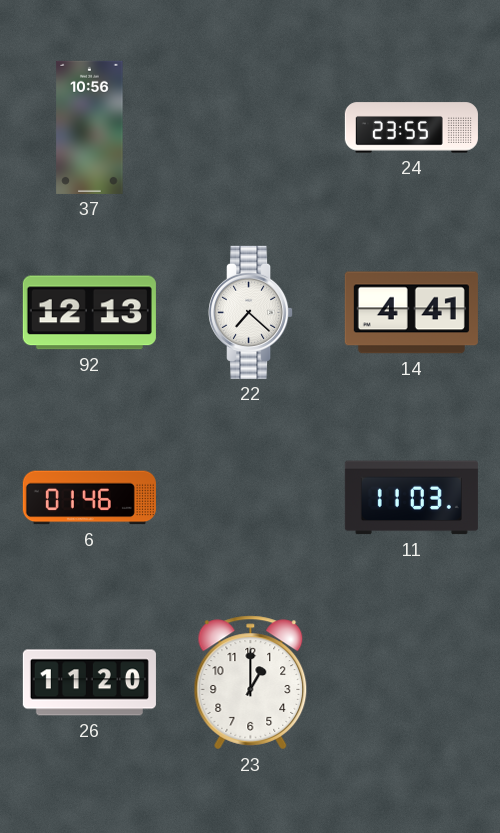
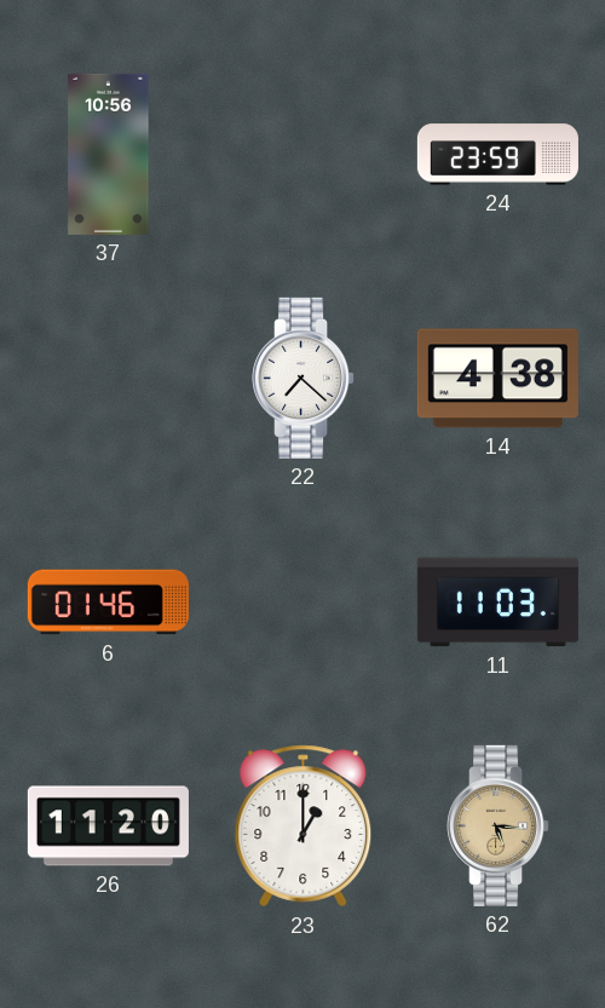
24: 23:55 -> 23:59
92: 12:13 -> none
14: 4:41 -> 4:38
62: none -> 5:16
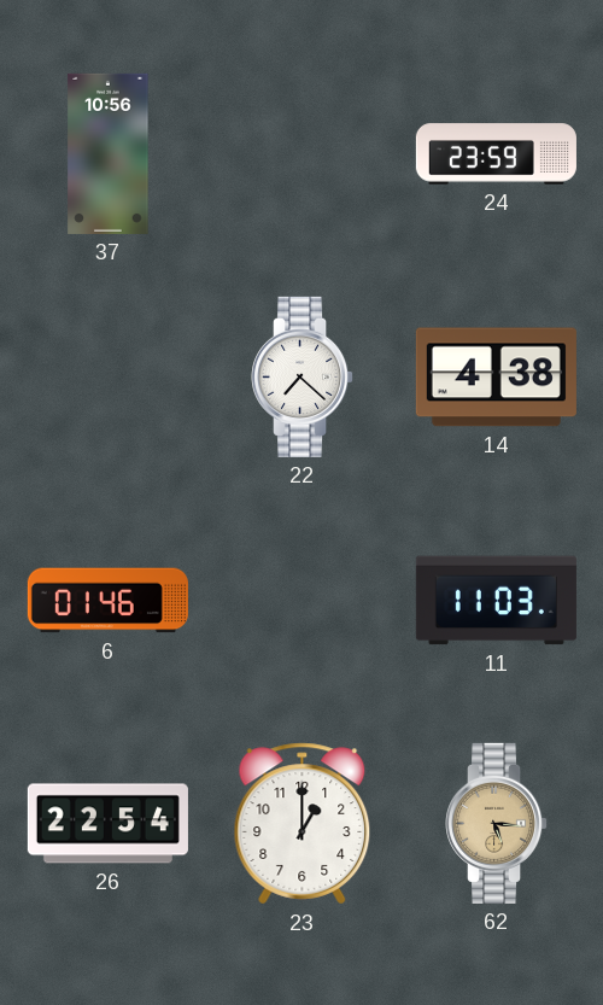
26: 11:20 -> 22:54
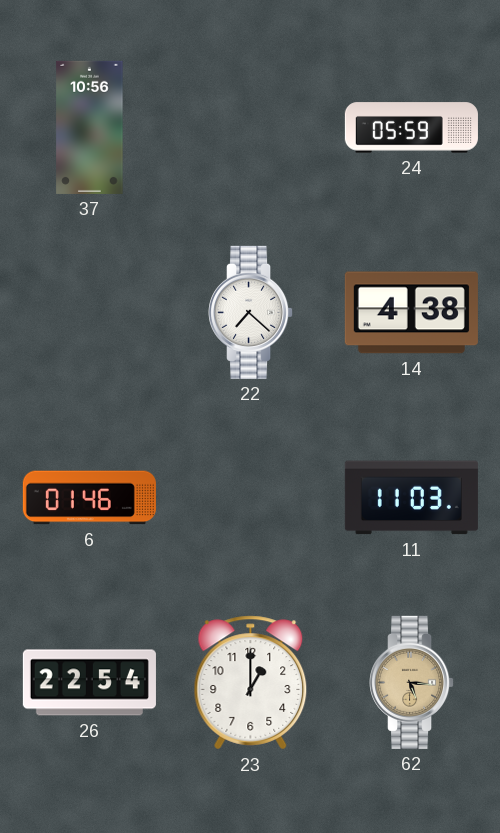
24: 23:59 -> 05:59
